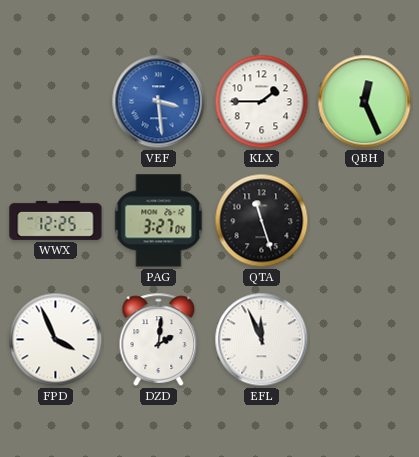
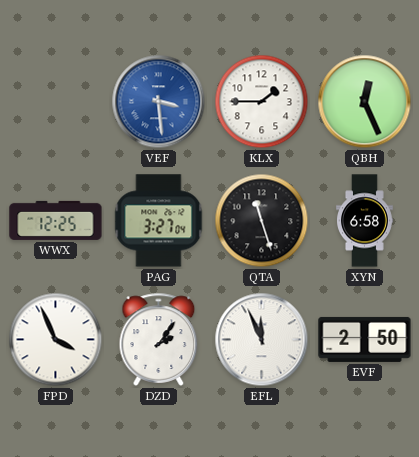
XYN: none -> 6:58
DZD: 2:01 -> 2:06
EVF: none -> 2:50
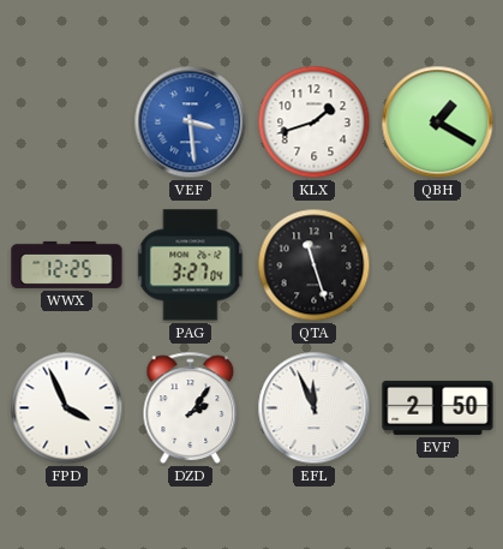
KLX: 1:45 -> 1:42
QBH: 12:26 -> 1:20
XYN: 6:58 -> none
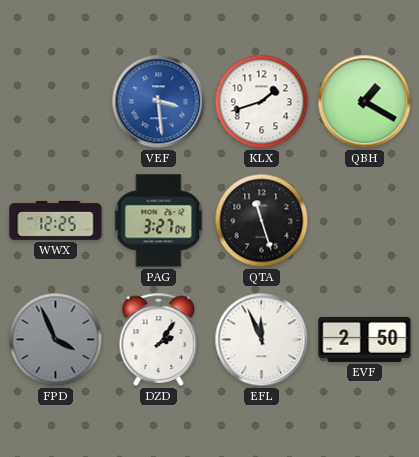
FPD dial: white -> grey
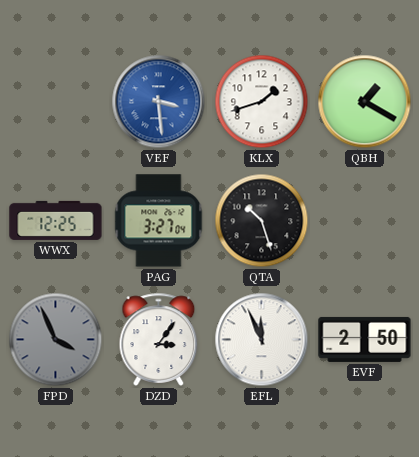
QTA: 11:27 -> 10:27
DZD: 2:06 -> 3:06
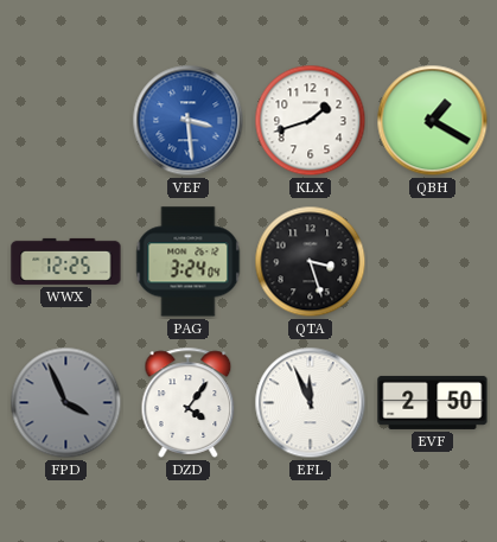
PAG: 3:27 -> 3:24
QTA: 10:27 -> 3:27
DZD: 3:06 -> 4:06
